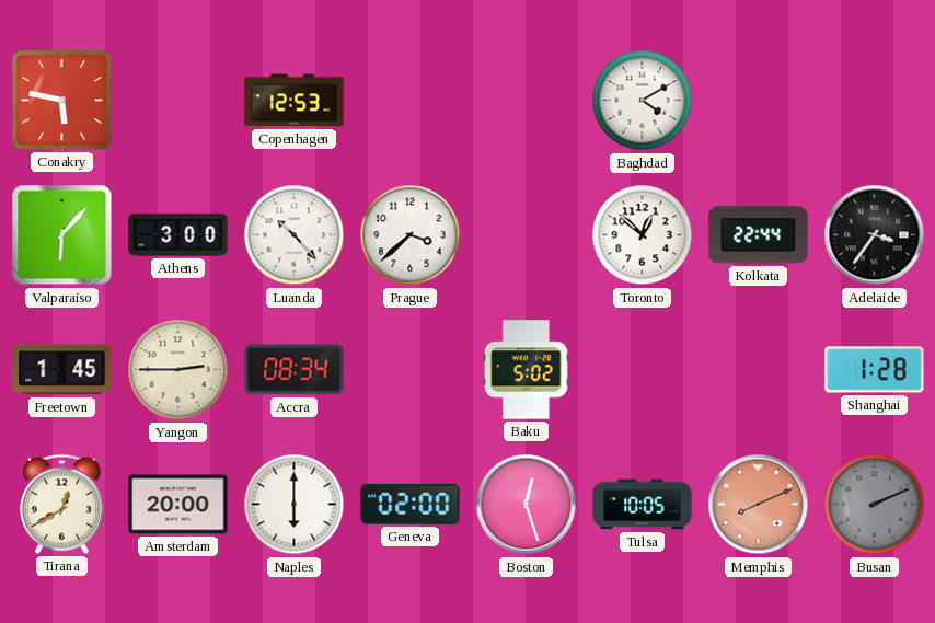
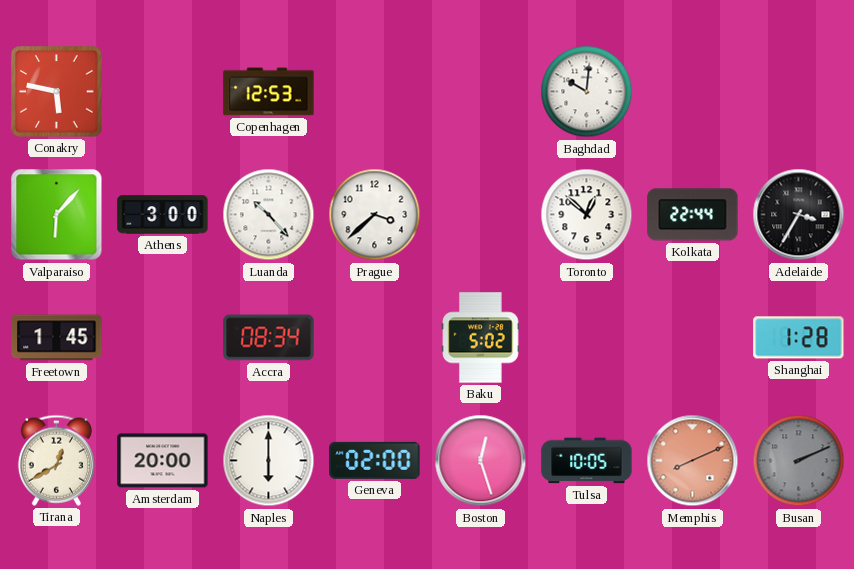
Baghdad: 4:10 -> 10:01
Adelaide: 3:36 -> 3:35
Yangon: 2:45 -> none
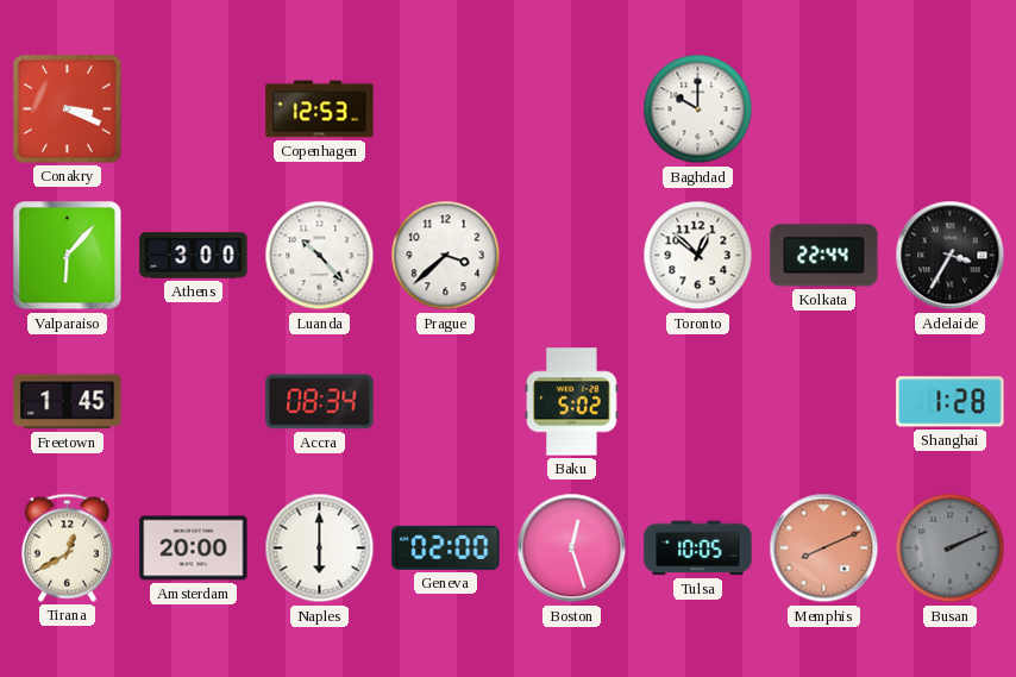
Conakry: 5:47 -> 3:19
Baghdad: 10:01 -> 10:00
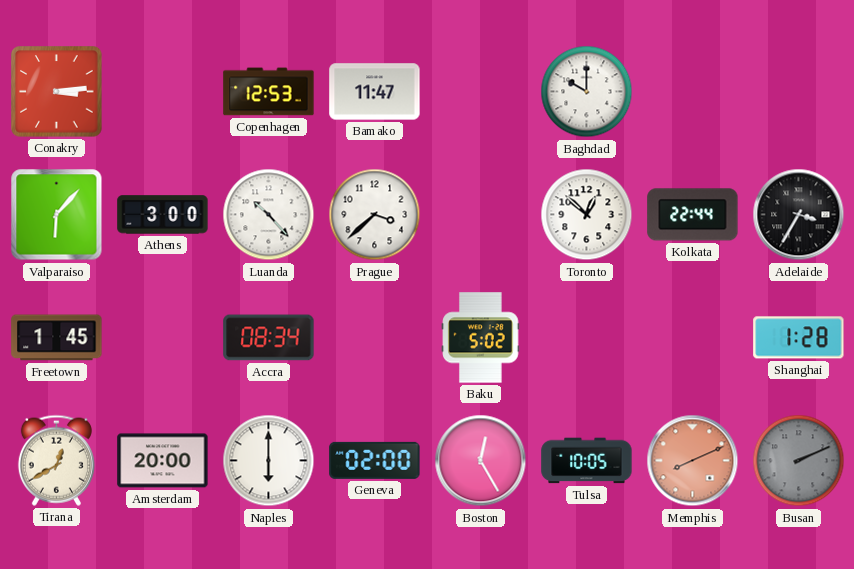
Conakry: 3:19 -> 3:14
Bamako: none -> 11:47
Boston: 12:27 -> 12:25
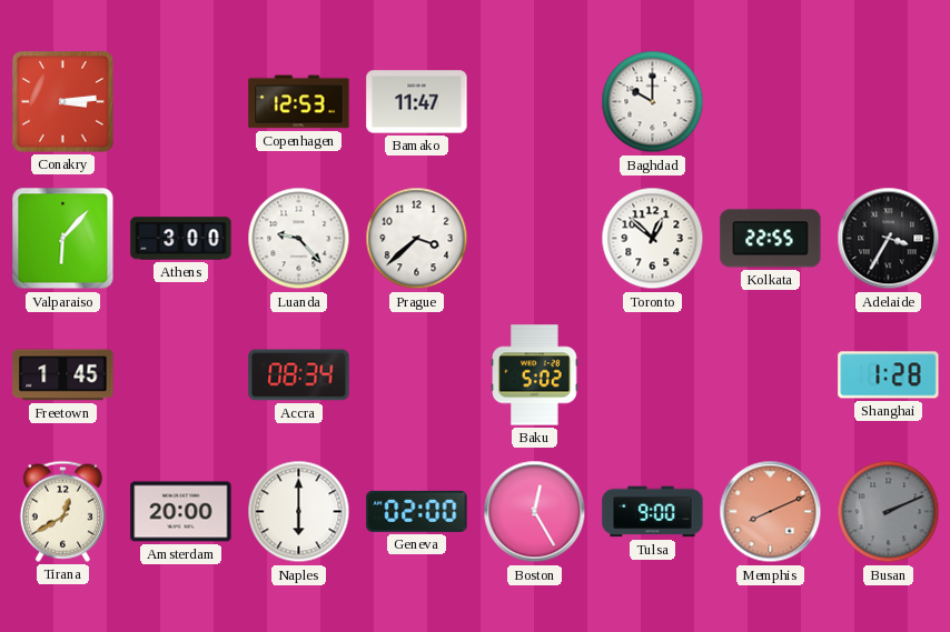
Luanda: 10:23 -> 9:23
Kolkata: 22:44 -> 22:55
Tulsa: 10:05 -> 9:00
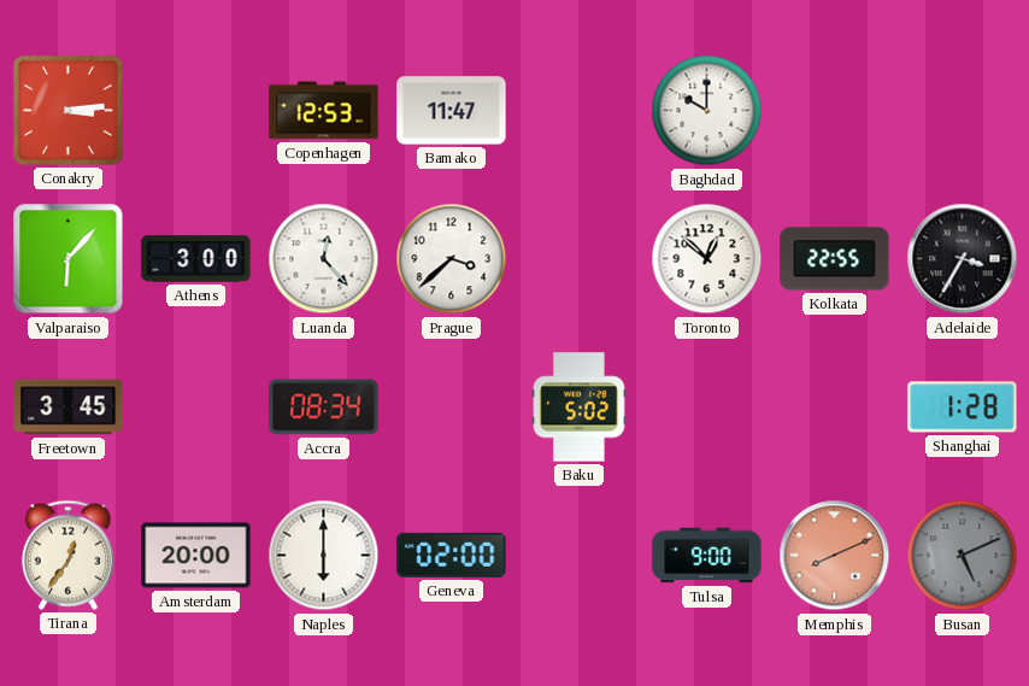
Luanda: 9:23 -> 12:23
Freetown: 1:45 -> 3:45
Tirana: 12:40 -> 12:36
Boston: 12:25 -> none
Busan: 2:11 -> 5:11
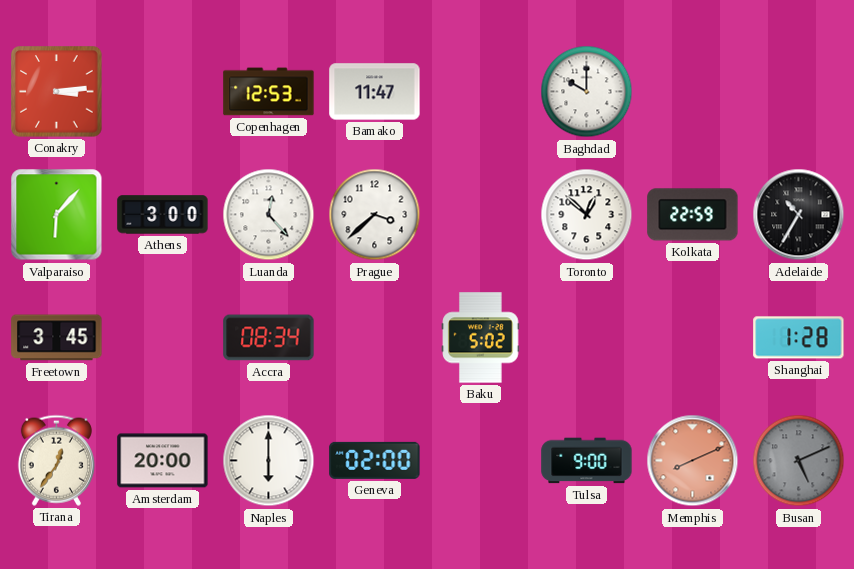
Kolkata: 22:55 -> 22:59
Adelaide: 3:35 -> 10:35
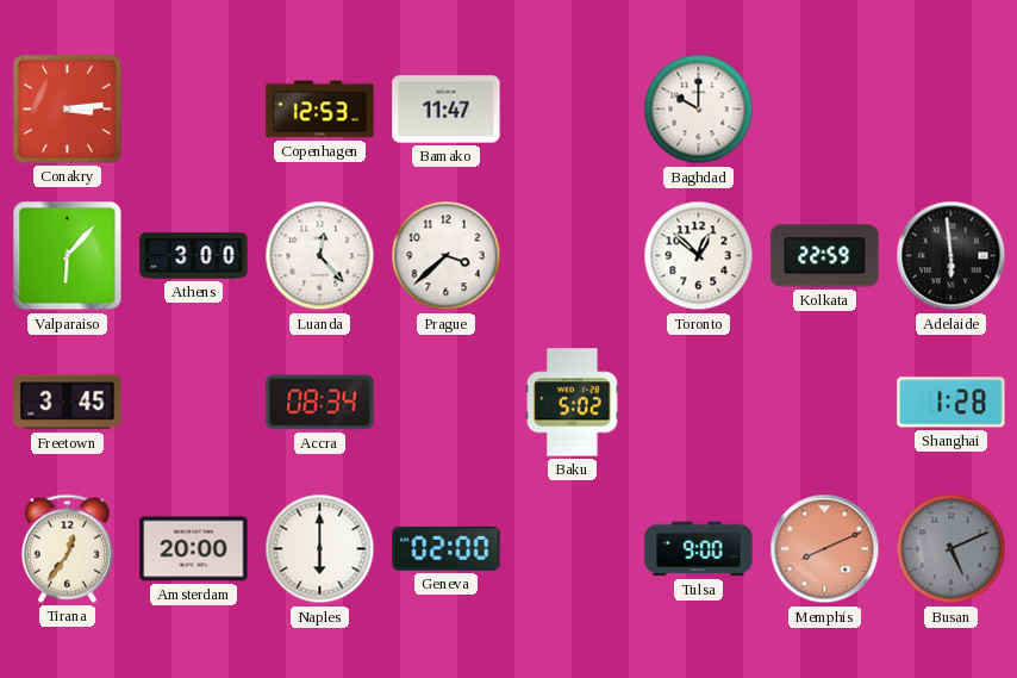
Adelaide: 10:35 -> 5:59
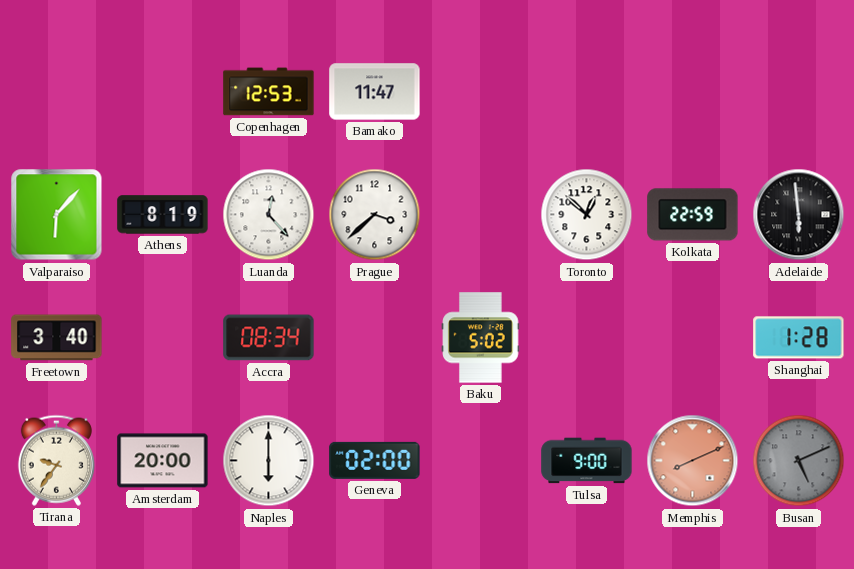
Conakry: 3:14 -> none
Baghdad: 10:00 -> none
Athens: 3:00 -> 8:19
Freetown: 3:45 -> 3:40
Tirana: 12:36 -> 9:36
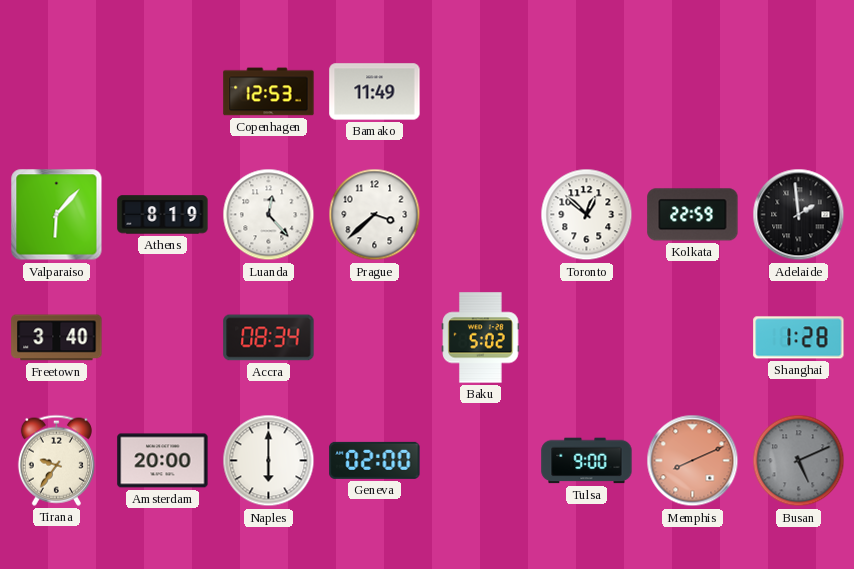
Bamako: 11:47 -> 11:49
Adelaide: 5:59 -> 1:59
